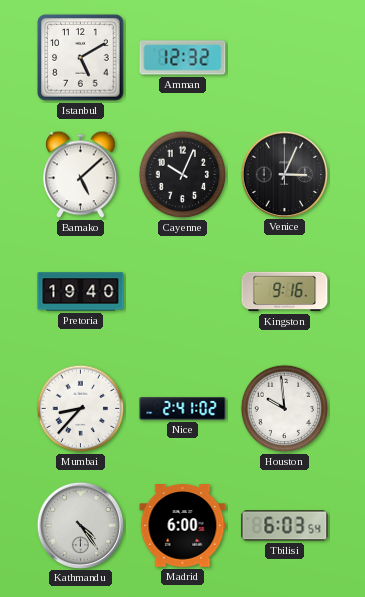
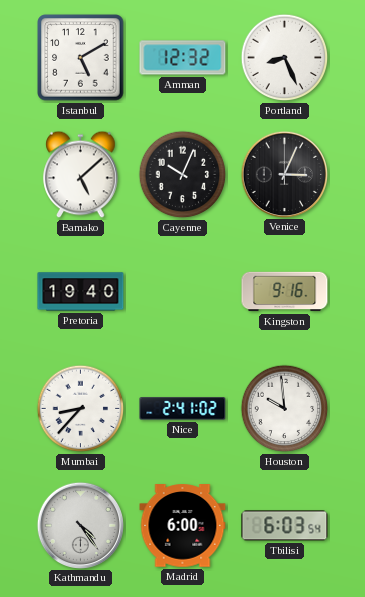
Portland: none -> 8:26
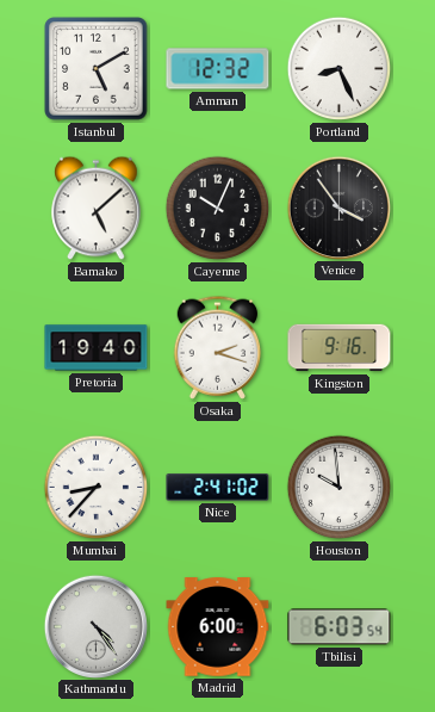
Venice: 3:04 -> 3:54
Osaka: none -> 2:18
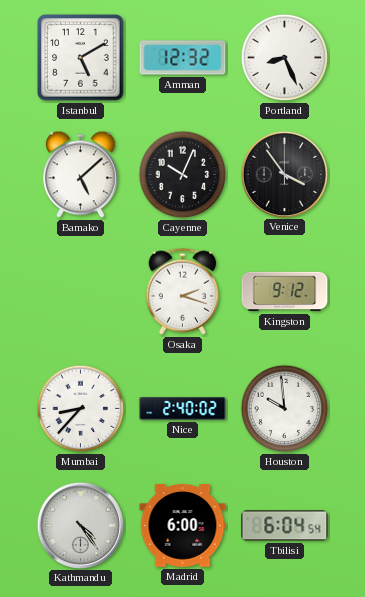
Pretoria: 19:40 -> none
Kingston: 9:16 -> 9:12
Nice: 2:41 -> 2:40
Tbilisi: 6:03 -> 6:04
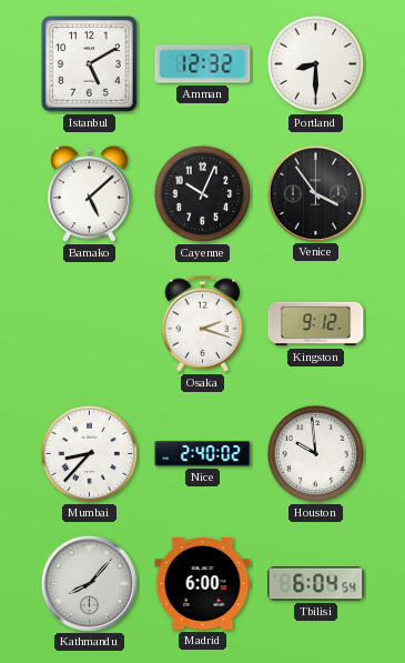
Portland: 8:26 -> 8:30
Kathmandu: 4:24 -> 8:07
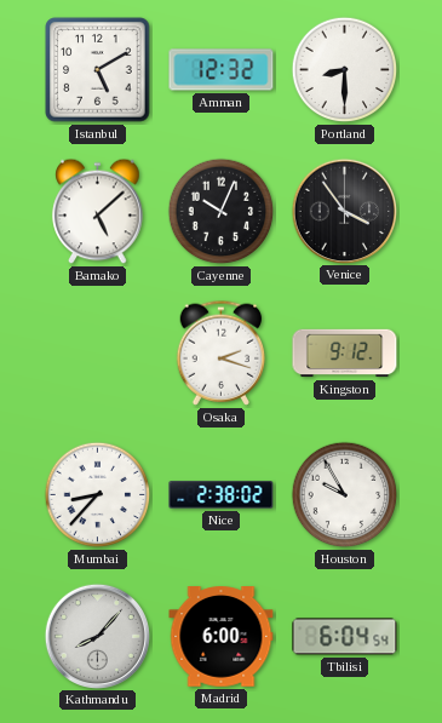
Nice: 2:40 -> 2:38
Houston: 9:59 -> 9:55
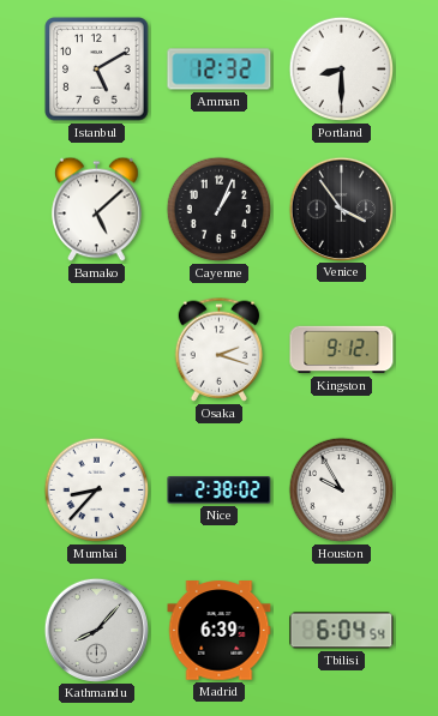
Cayenne: 10:04 -> 1:04
Madrid: 6:00 -> 6:39
